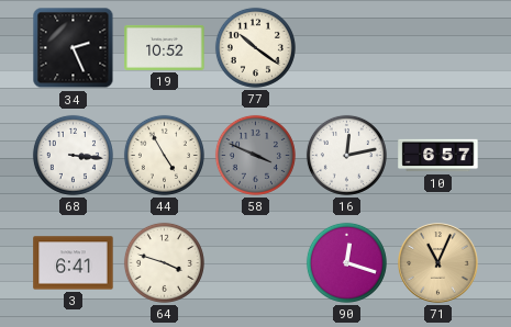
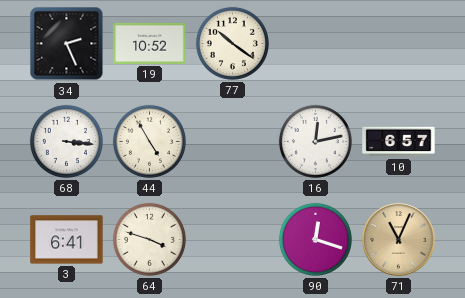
58: 3:49 -> none
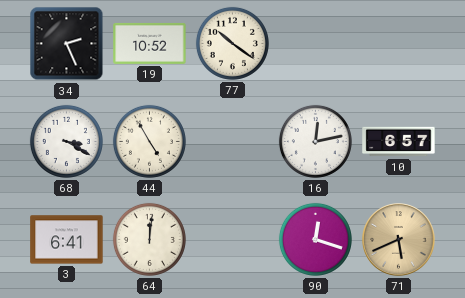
68: 3:16 -> 3:20
64: 3:48 -> 12:01
71: 11:04 -> 5:41
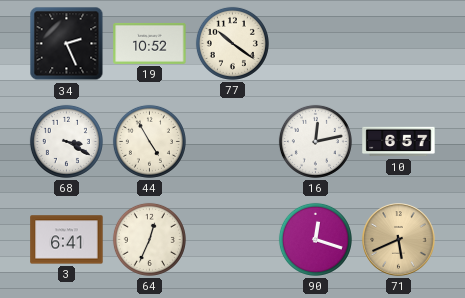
64: 12:01 -> 12:34
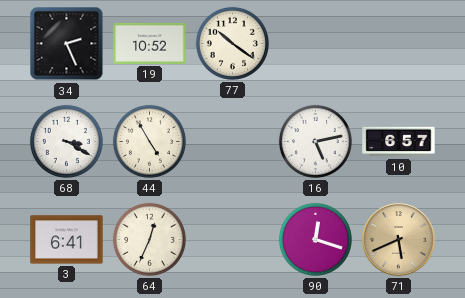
16: 12:13 -> 5:13
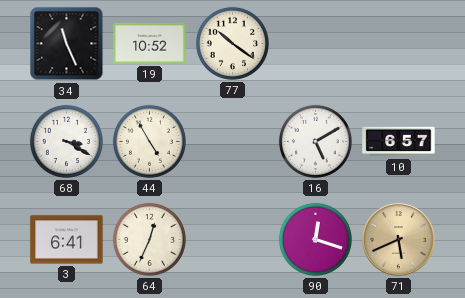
34: 2:26 -> 11:26
16: 5:13 -> 5:10
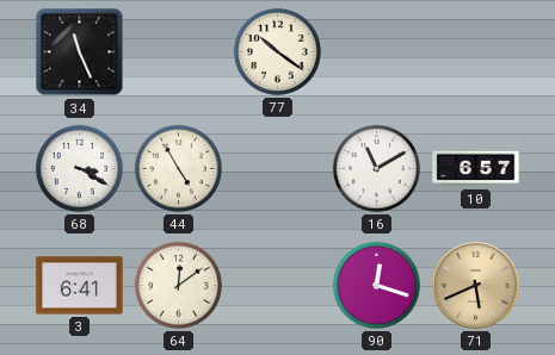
19: 10:52 -> none
16: 5:10 -> 11:10
64: 12:34 -> 12:09
